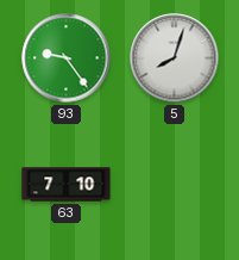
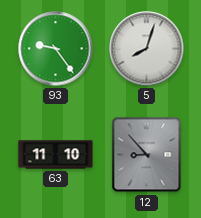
63: 7:10 -> 11:10
12: none -> 8:53
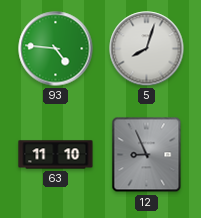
93: 9:24 -> 4:46
12: 8:53 -> 8:56
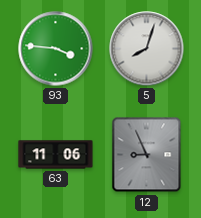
93: 4:46 -> 3:46
63: 11:10 -> 11:06
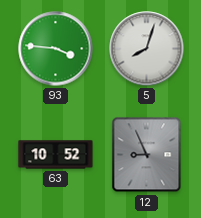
63: 11:06 -> 10:52
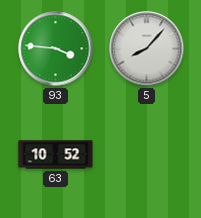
5: 8:03 -> 8:07
12: 8:56 -> none
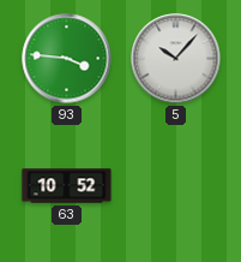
5: 8:07 -> 10:07
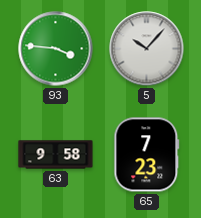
63: 10:52 -> 9:58
65: none -> 7:23
